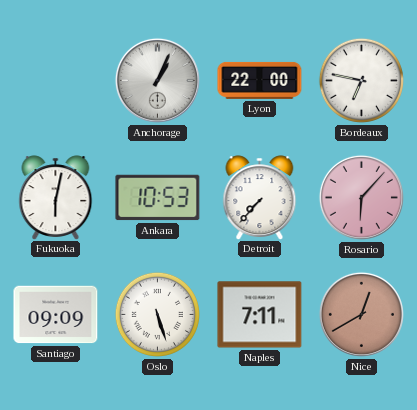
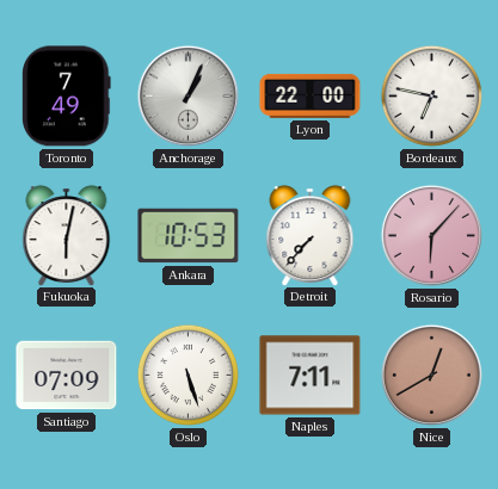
Toronto: none -> 7:49
Santiago: 09:09 -> 07:09
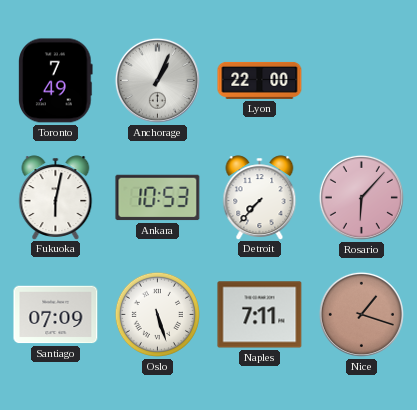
Bordeaux: 6:47 -> none
Nice: 12:40 -> 1:18
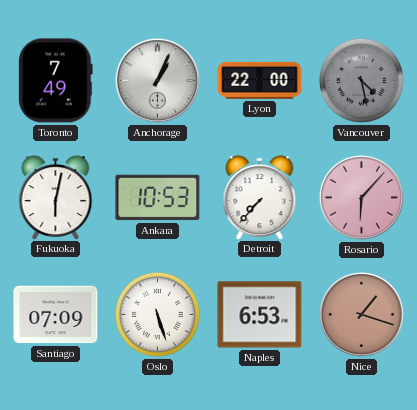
Vancouver: none -> 4:28
Naples: 7:11 -> 6:53
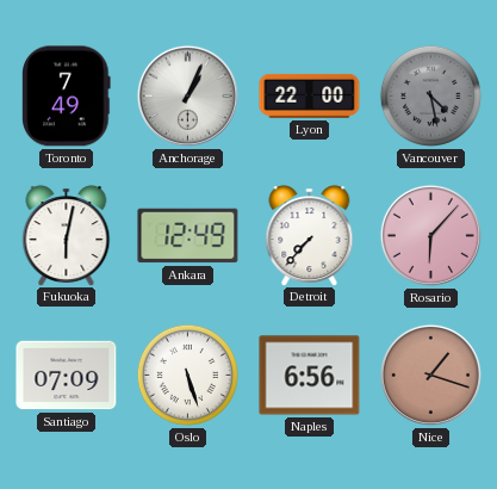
Ankara: 10:53 -> 12:49
Naples: 6:53 -> 6:56
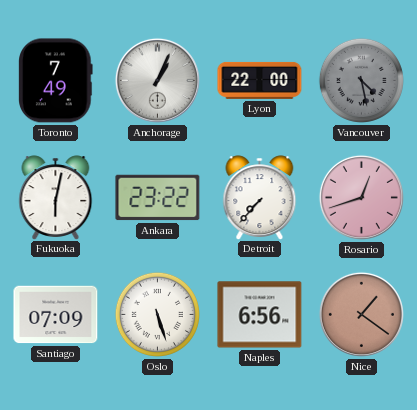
Ankara: 12:49 -> 23:22
Rosario: 6:07 -> 12:42
Nice: 1:18 -> 1:21
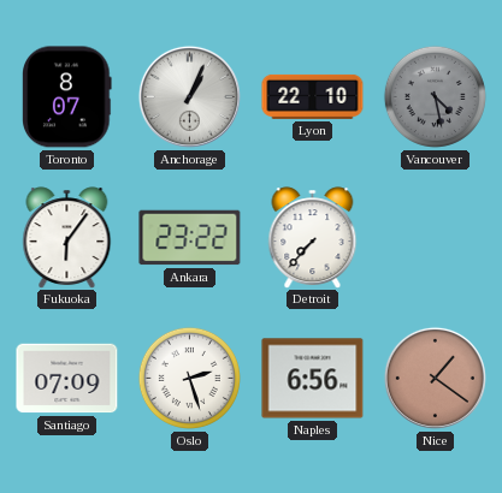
Toronto: 7:49 -> 8:07
Lyon: 22:00 -> 22:10
Fukuoka: 6:02 -> 6:06
Rosario: 12:42 -> none
Oslo: 5:27 -> 2:27
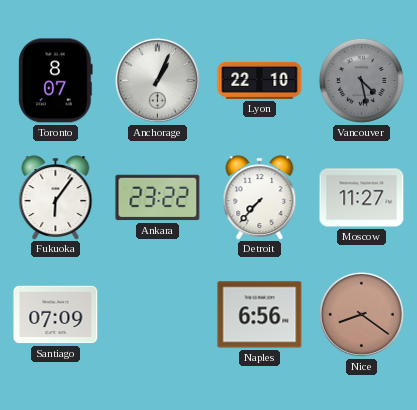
Moscow: none -> 11:27
Oslo: 2:27 -> none
Nice: 1:21 -> 8:21
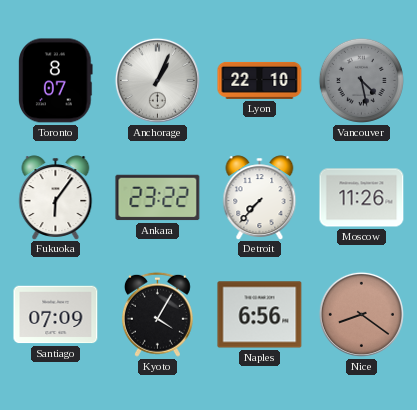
Moscow: 11:27 -> 11:26
Kyoto: none -> 4:05
